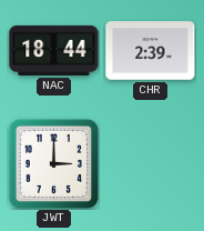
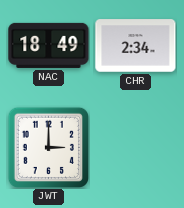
NAC: 18:44 -> 18:49
CHR: 2:39 -> 2:34
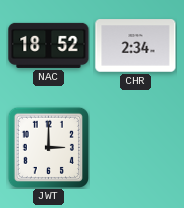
NAC: 18:49 -> 18:52
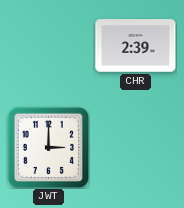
NAC: 18:52 -> none
CHR: 2:34 -> 2:39
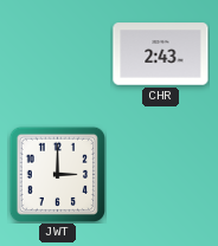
CHR: 2:39 -> 2:43
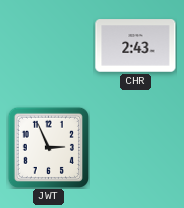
JWT: 3:00 -> 2:56
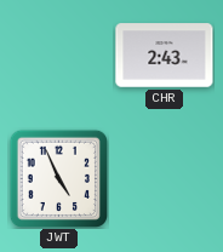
JWT: 2:56 -> 4:56
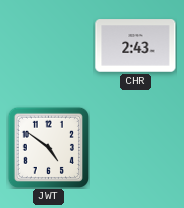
JWT: 4:56 -> 4:51
